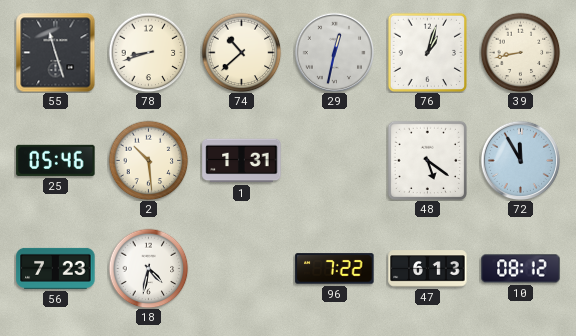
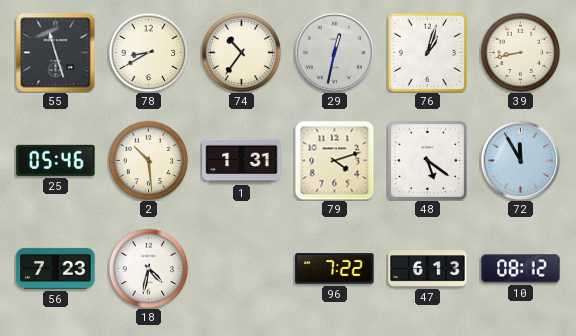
78: 8:42 -> 8:40
74: 10:38 -> 10:36
79: none -> 4:12
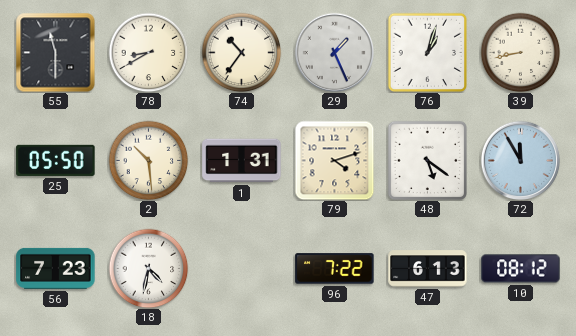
55: 11:27 -> 11:30
29: 12:32 -> 1:26
25: 05:46 -> 05:50
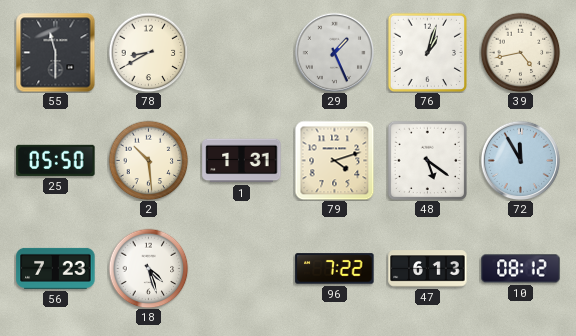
74: 10:36 -> none
39: 8:43 -> 4:43
18: 4:32 -> 4:27
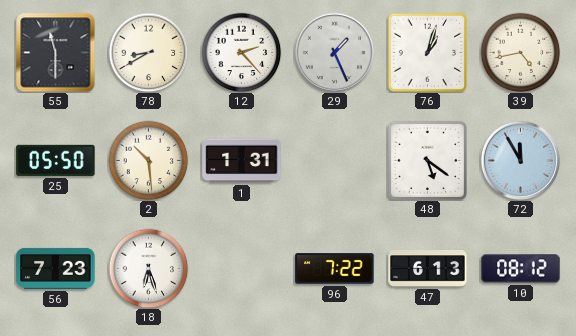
12: none -> 2:23
79: 4:12 -> none
18: 4:27 -> 6:27
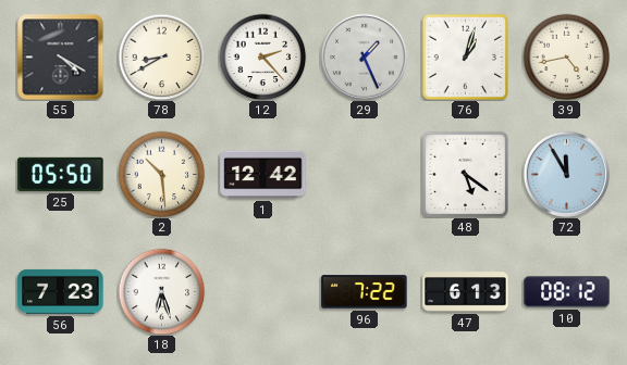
55: 11:30 -> 4:20
1: 1:31 -> 12:42
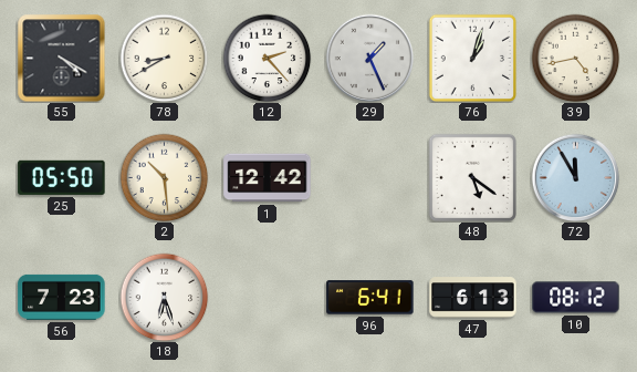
96: 7:22 -> 6:41
